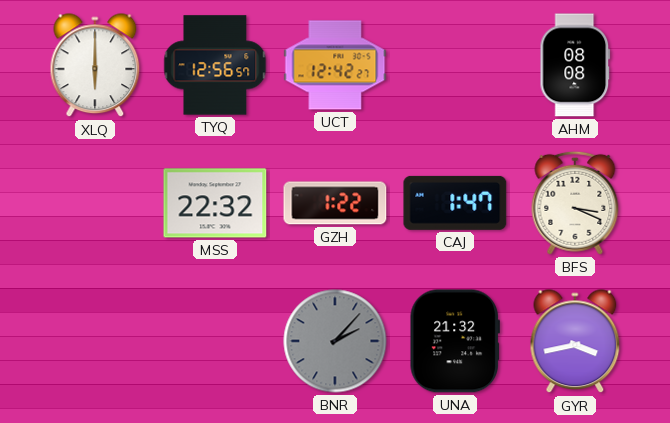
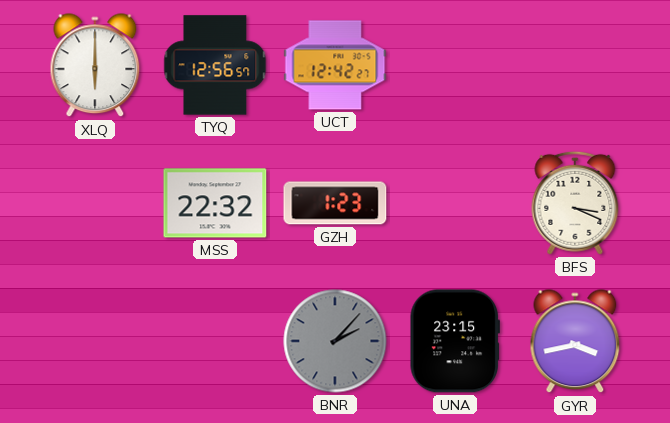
AHM: 08:08 -> none
GZH: 1:22 -> 1:23
CAJ: 1:47 -> none
UNA: 21:32 -> 23:15
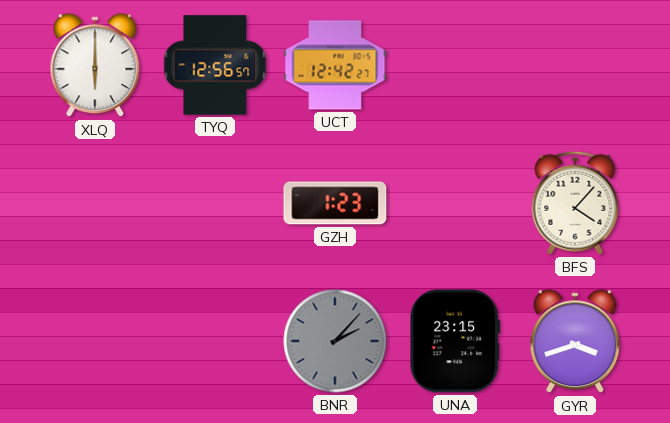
MSS: 22:32 -> none
BFS: 3:19 -> 4:07
GYR: 3:43 -> 3:42
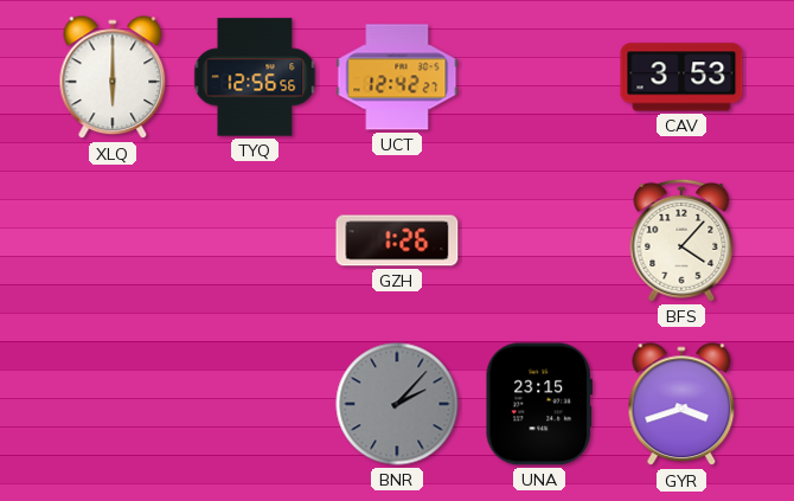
TYQ: 12:56:57 -> 12:56:56
CAV: none -> 3:53
GZH: 1:23 -> 1:26
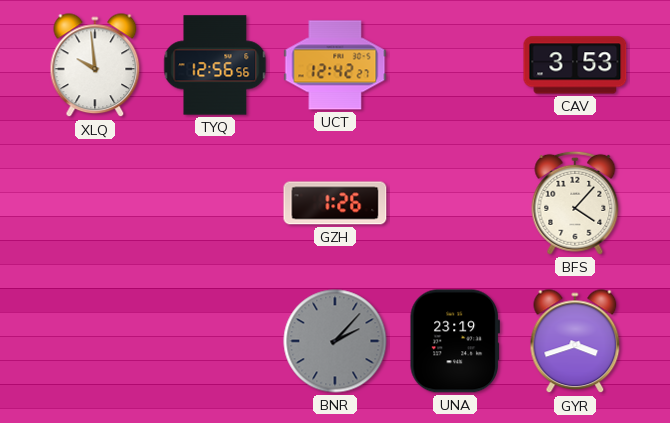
XLQ: 6:00 -> 9:59
UNA: 23:15 -> 23:19
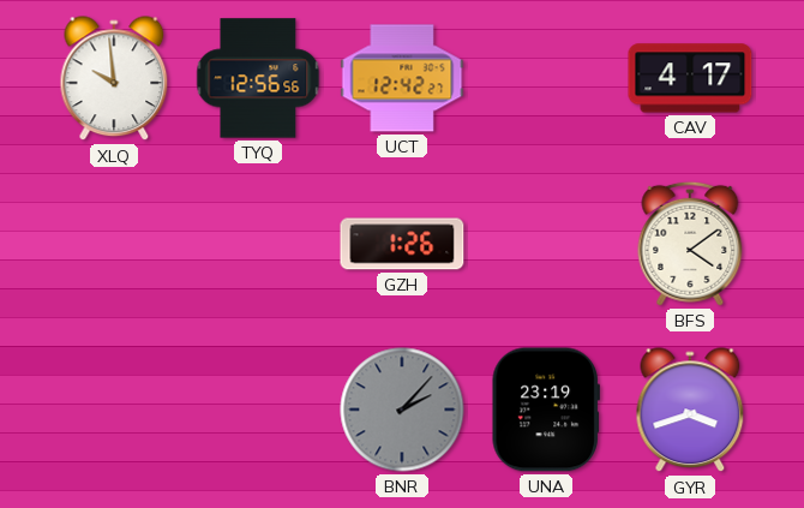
CAV: 3:53 -> 4:17
BFS: 4:07 -> 4:09
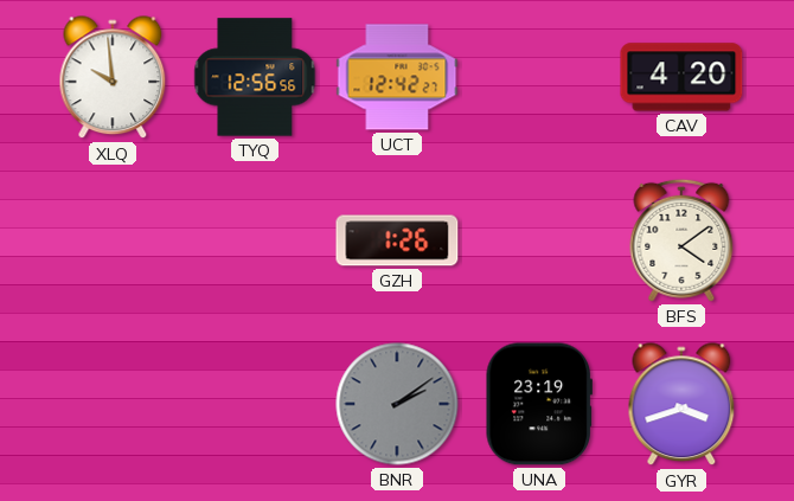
CAV: 4:17 -> 4:20
BNR: 2:07 -> 2:09
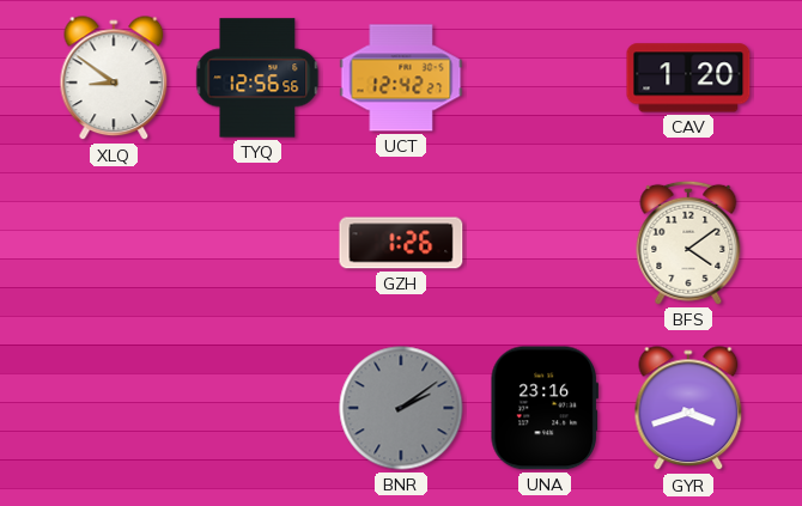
XLQ: 9:59 -> 8:51
CAV: 4:20 -> 1:20
UNA: 23:19 -> 23:16
